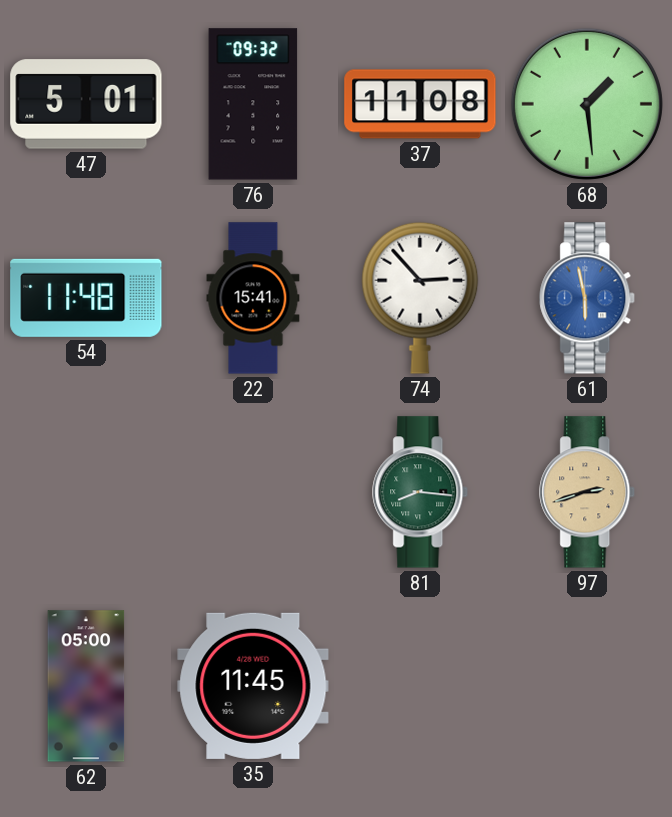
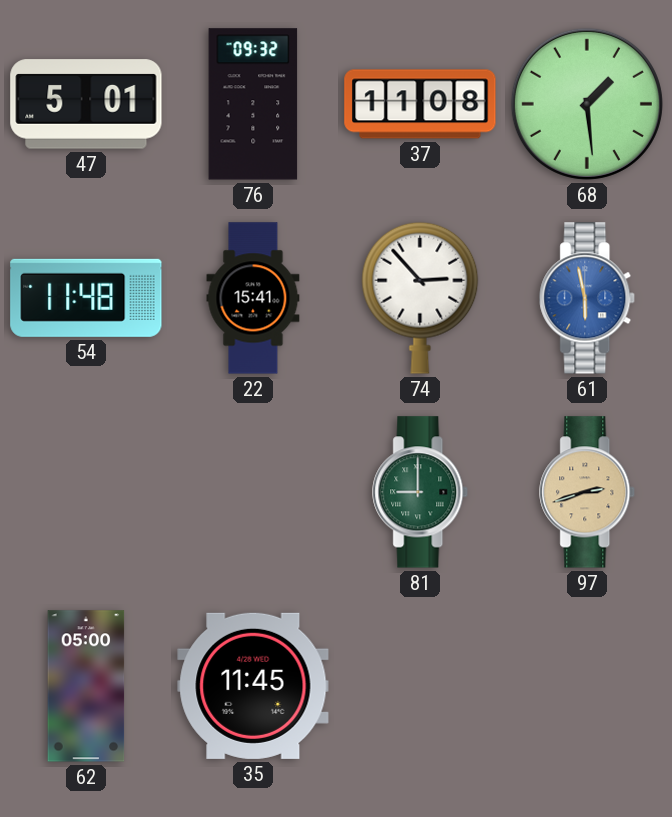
81: 8:16 -> 9:00
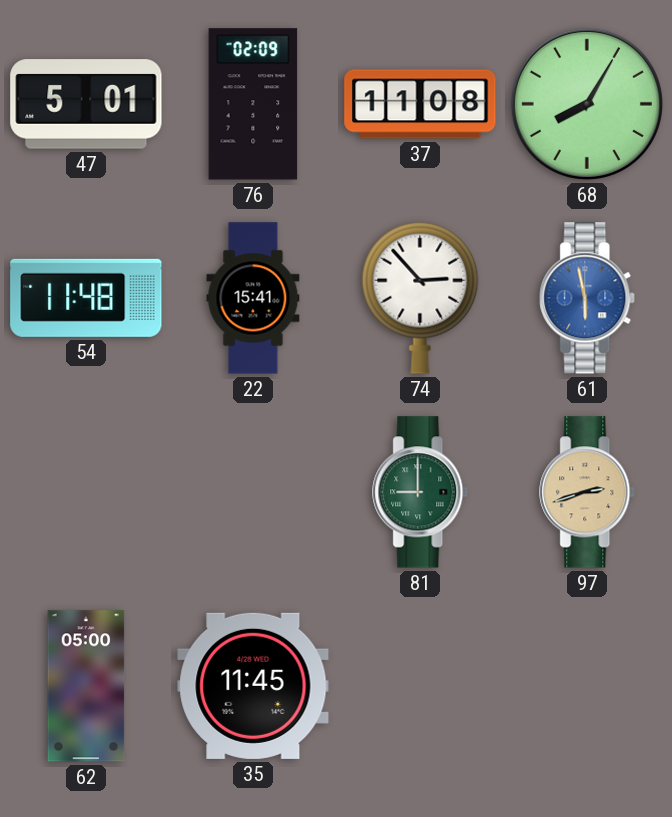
76: 09:32 -> 02:09
68: 1:29 -> 8:05
